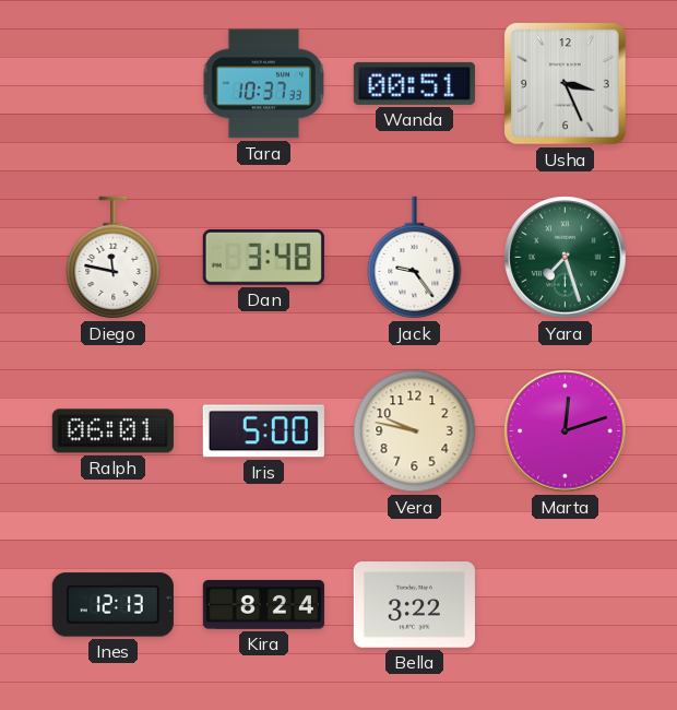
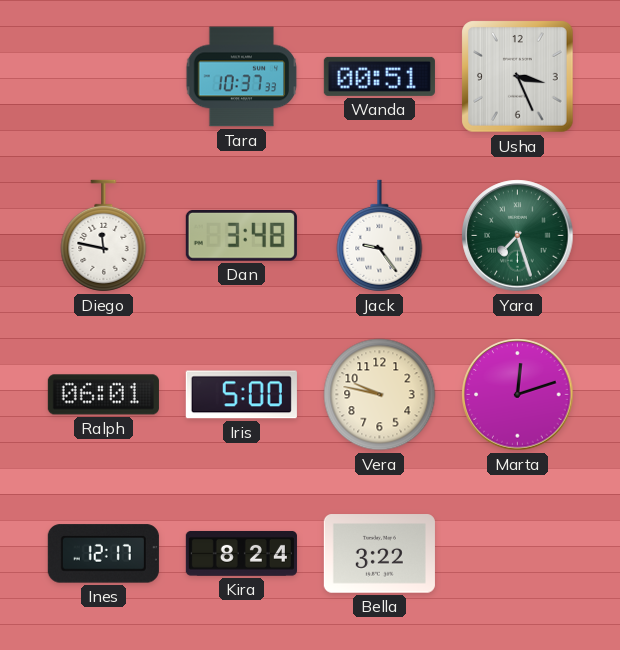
Ines: 12:13 -> 12:17
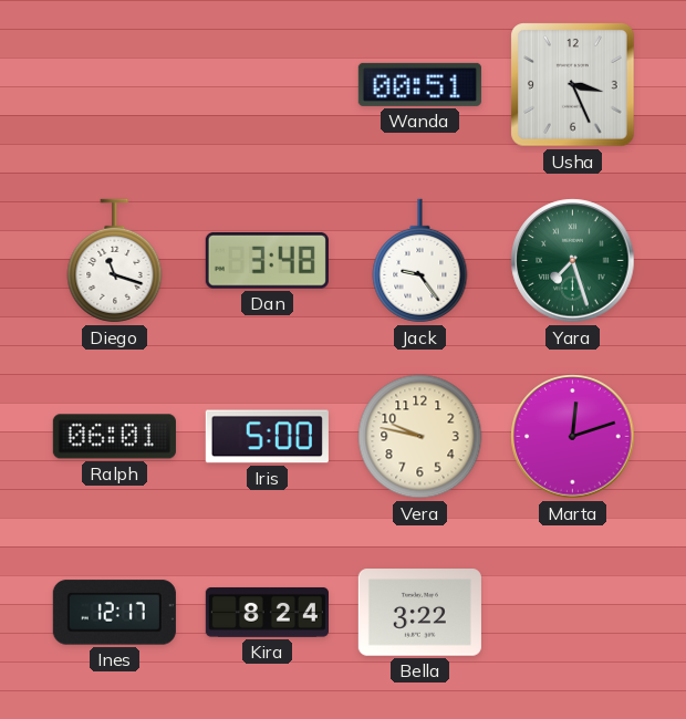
Tara: 10:37 -> none
Diego: 11:47 -> 11:18
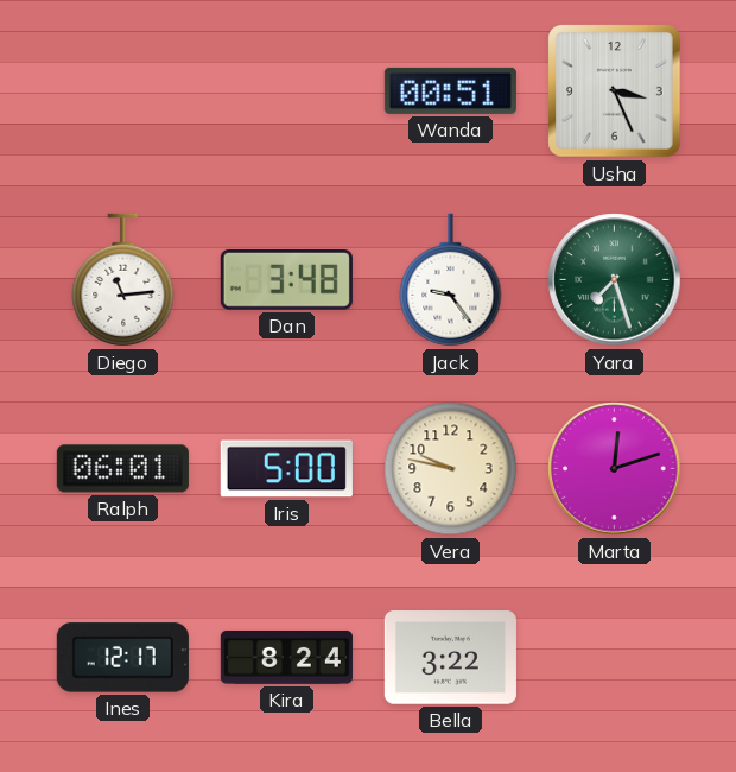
Diego: 11:18 -> 11:14
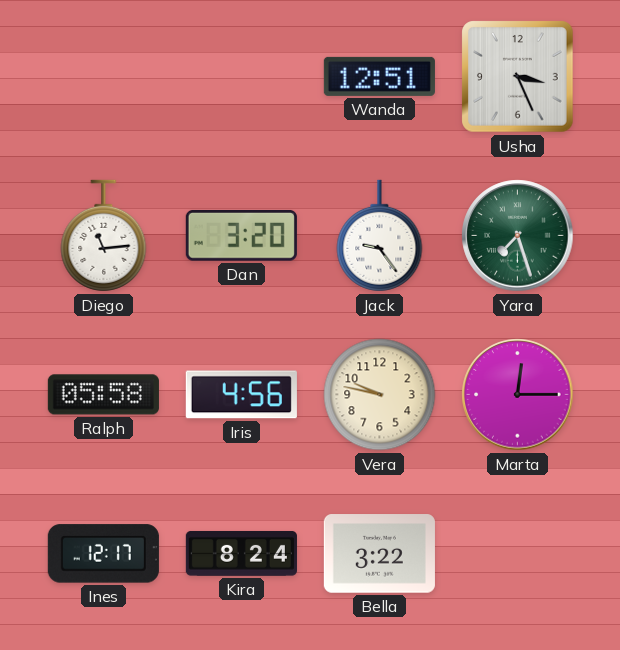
Wanda: 00:51 -> 12:51
Dan: 3:48 -> 3:20
Ralph: 06:01 -> 05:58
Iris: 5:00 -> 4:56
Marta: 12:12 -> 12:15
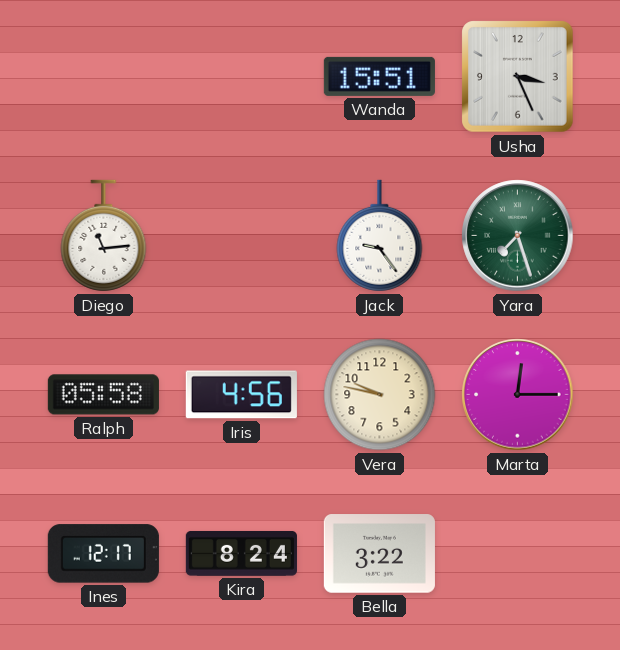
Wanda: 12:51 -> 15:51
Dan: 3:20 -> none
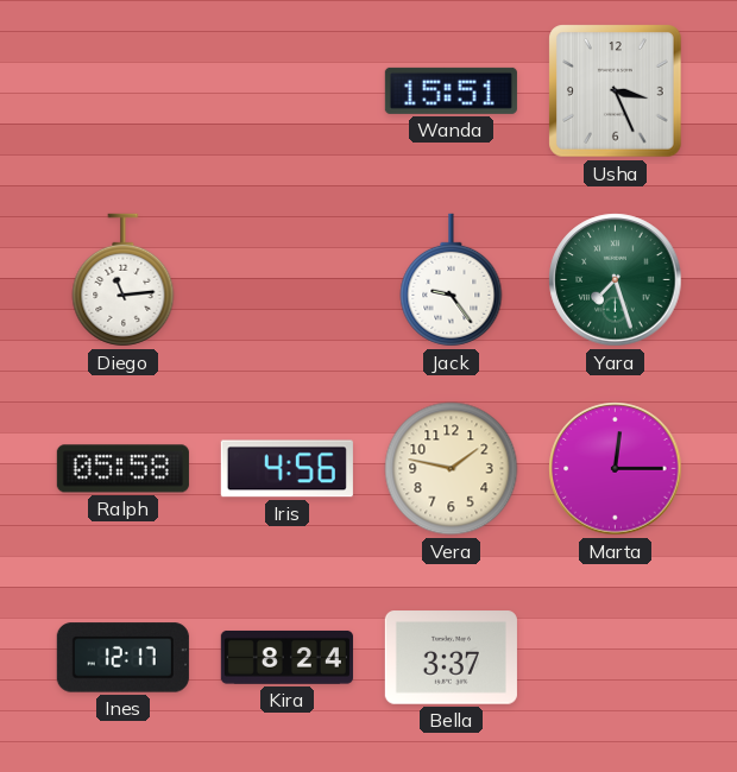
Vera: 9:47 -> 1:47
Bella: 3:22 -> 3:37
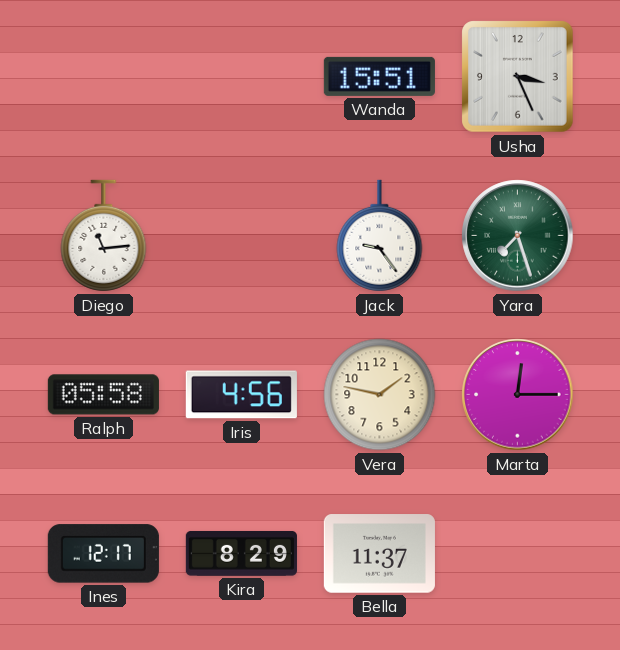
Kira: 8:24 -> 8:29
Bella: 3:37 -> 11:37
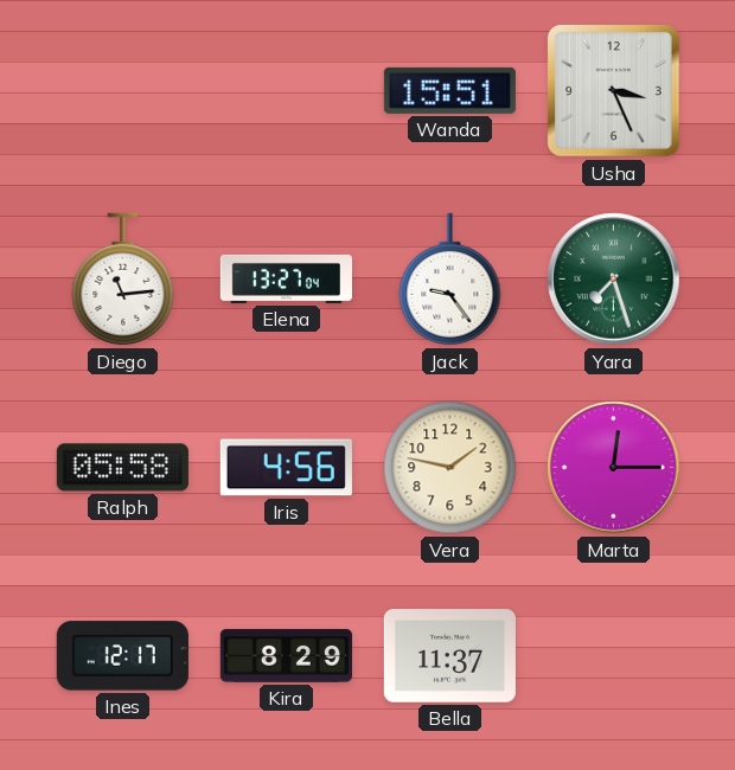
Elena: none -> 13:27
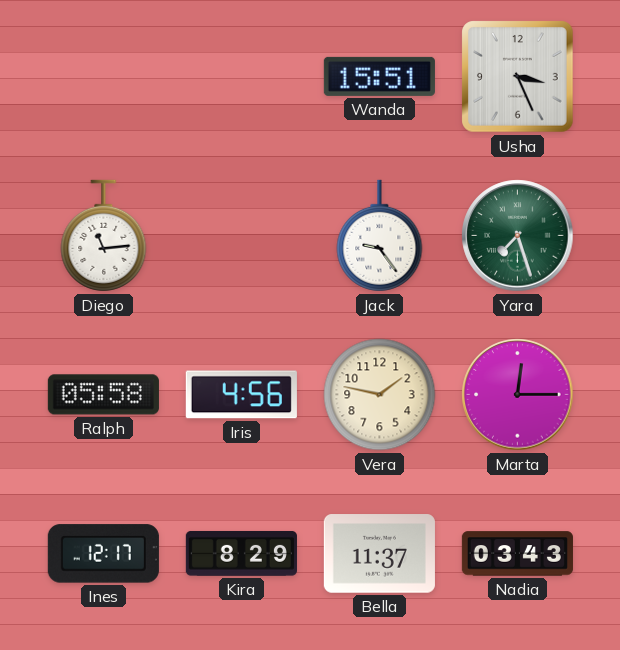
Elena: 13:27 -> none
Nadia: none -> 03:43
